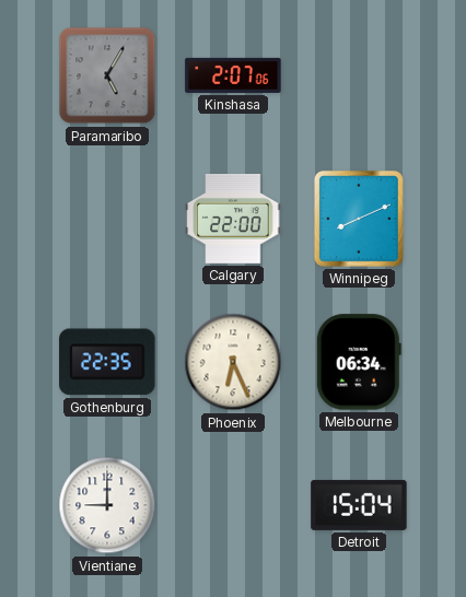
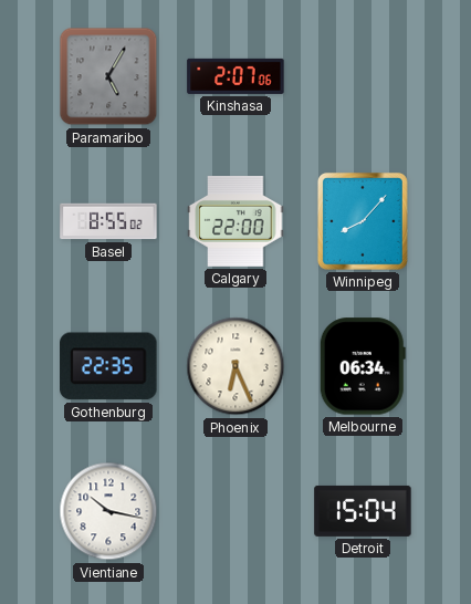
Basel: none -> 8:55
Winnipeg: 8:11 -> 8:07
Vientiane: 9:00 -> 10:17
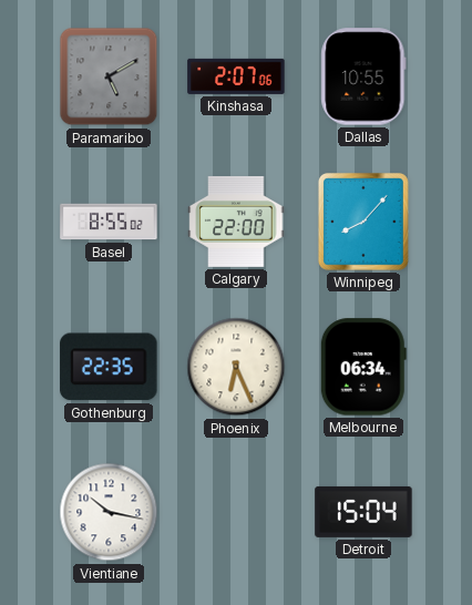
Paramaribo: 5:05 -> 5:10
Dallas: none -> 10:55
